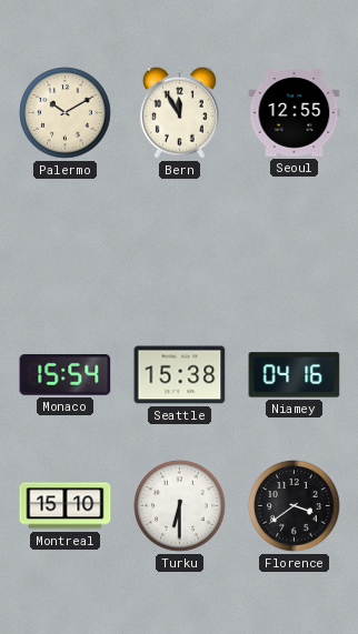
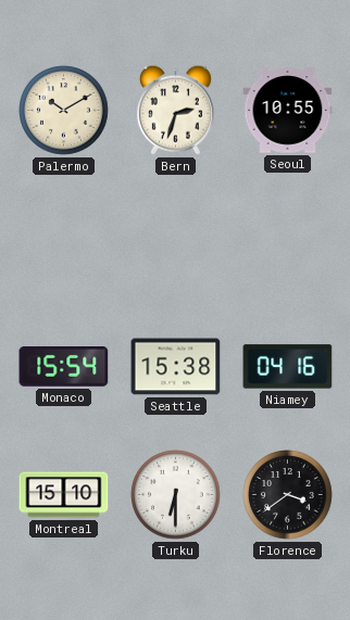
Bern: 11:55 -> 2:33
Seoul: 12:55 -> 10:55
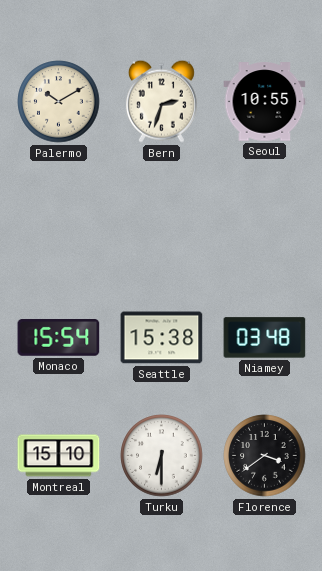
Niamey: 04:16 -> 03:48
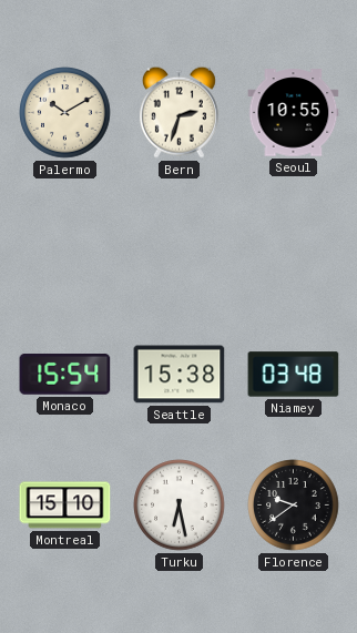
Turku: 6:30 -> 6:28
Florence: 3:39 -> 9:39
